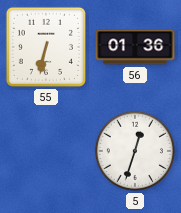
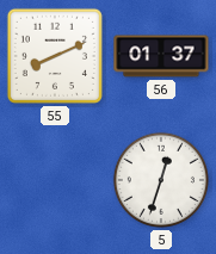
55: 6:32 -> 8:11
56: 01:36 -> 01:37
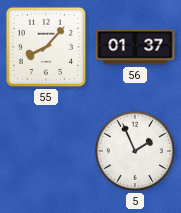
55: 8:11 -> 8:07
5: 12:33 -> 1:56
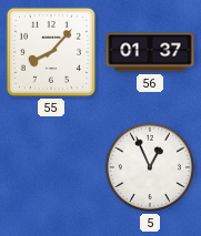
5: 1:56 -> 12:56
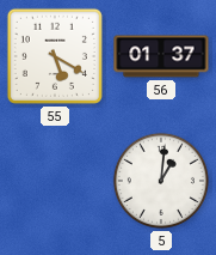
55: 8:07 -> 5:20
5: 12:56 -> 1:01
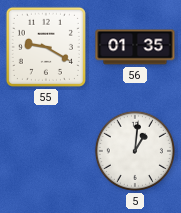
55: 5:20 -> 9:20
56: 01:37 -> 01:35
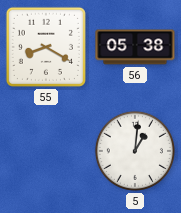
55: 9:20 -> 8:20
56: 01:35 -> 05:38
